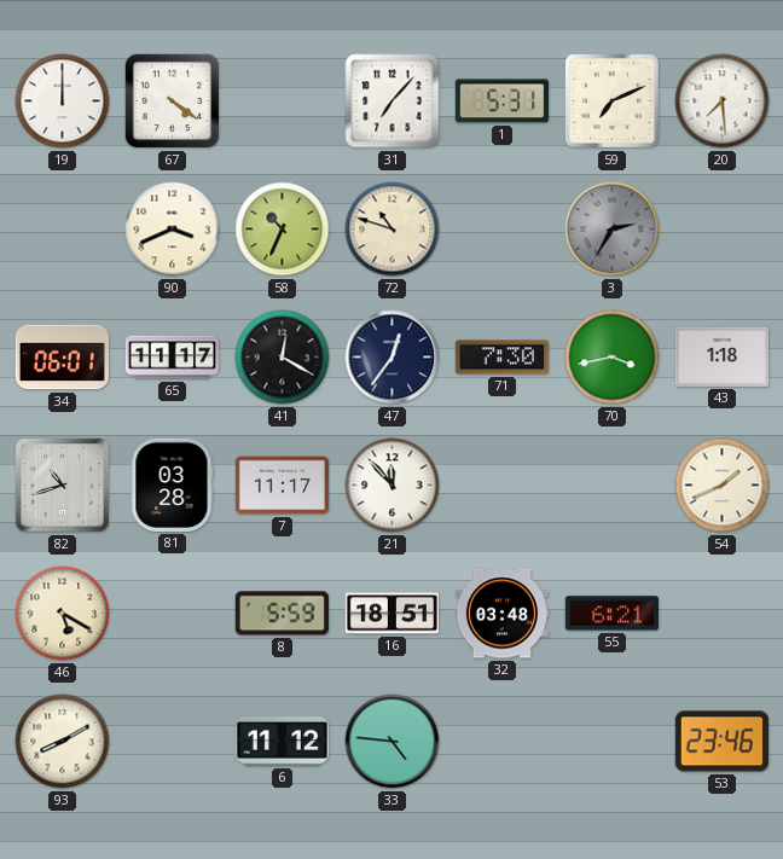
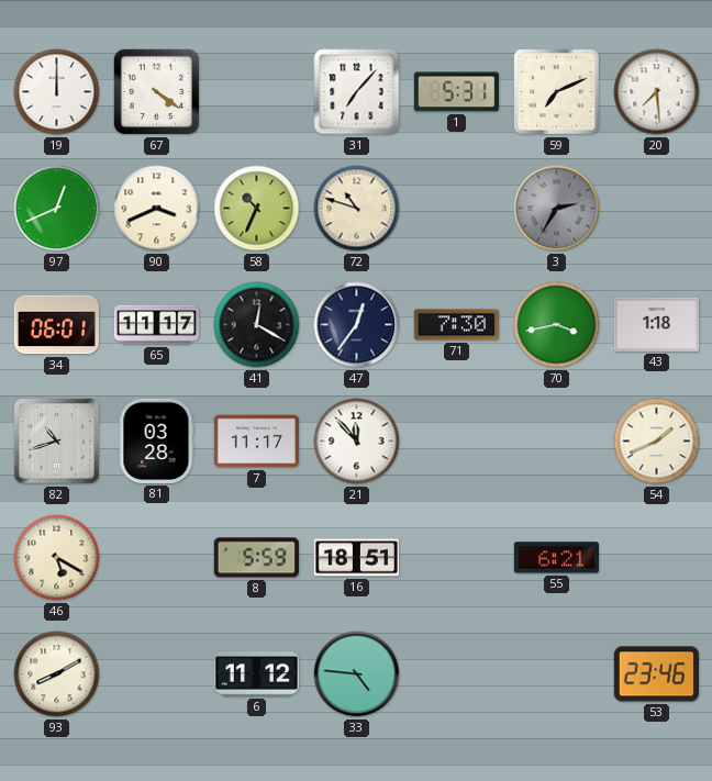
97: none -> 12:41
32: 03:48 -> none
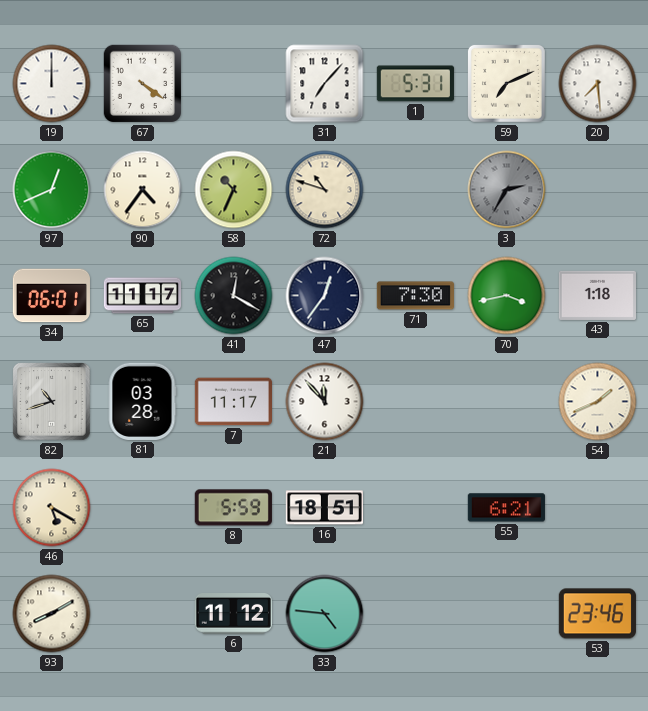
90: 3:41 -> 4:36
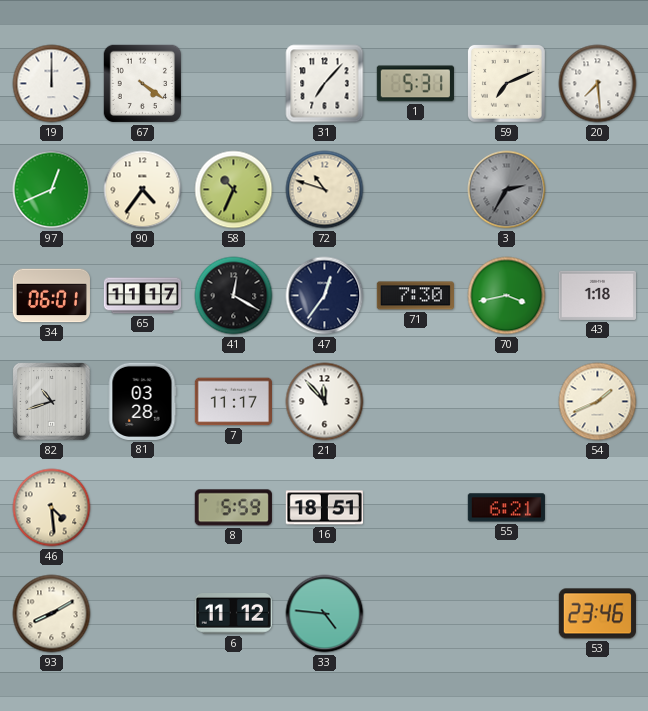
46: 5:20 -> 4:29
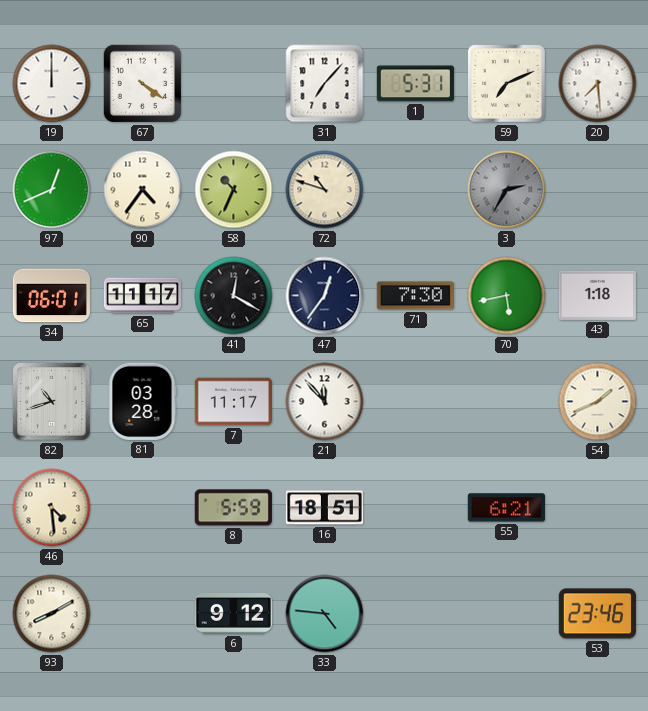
70: 3:43 -> 5:43
6: 11:12 -> 9:12
